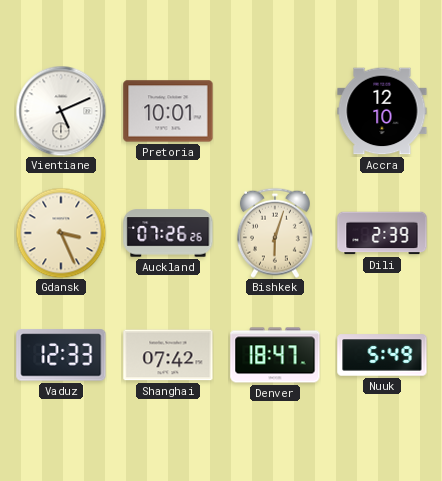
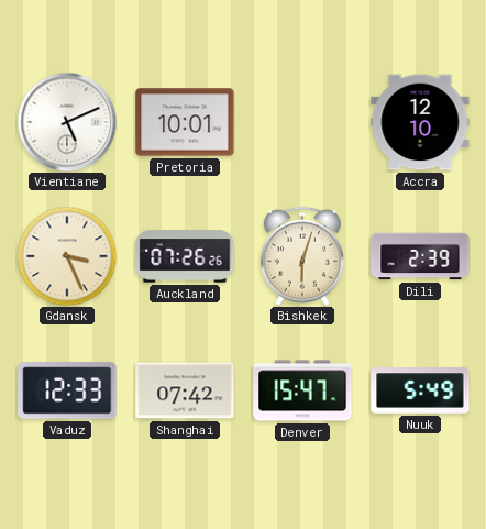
Denver: 18:47 -> 15:47
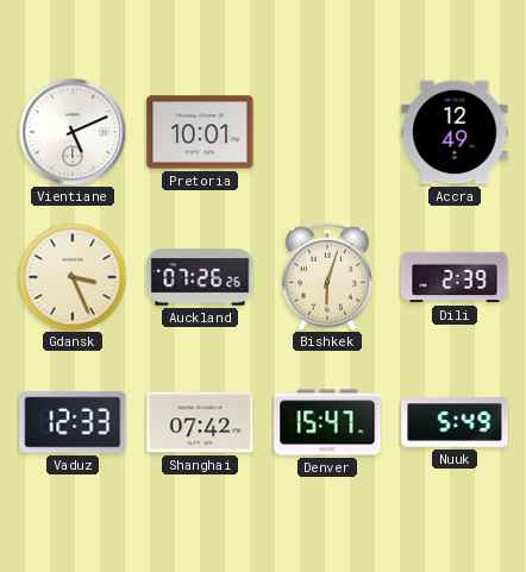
Accra: 12:10 -> 12:49
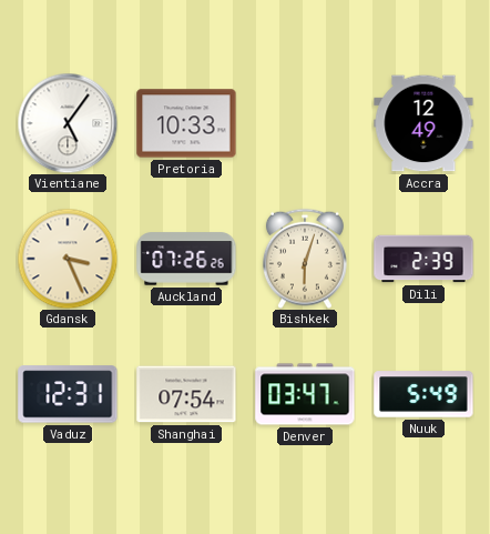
Vientiane: 5:11 -> 5:06
Pretoria: 10:01 -> 10:33
Vaduz: 12:33 -> 12:31
Shanghai: 07:42 -> 07:54
Denver: 15:47 -> 03:47
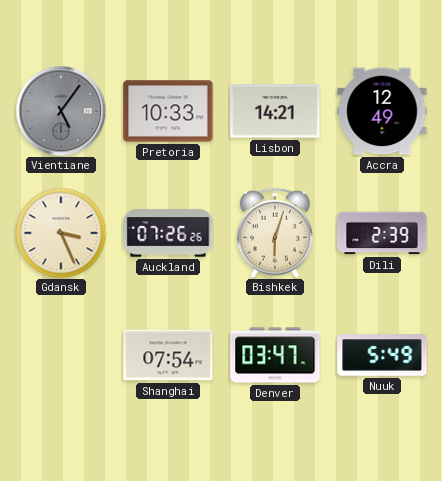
Vientiane dial: white -> grey
Lisbon: none -> 14:21
Vaduz: 12:31 -> none
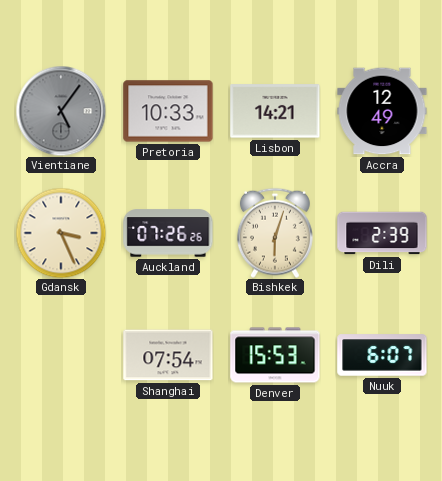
Denver: 03:47 -> 15:53
Nuuk: 5:49 -> 6:07
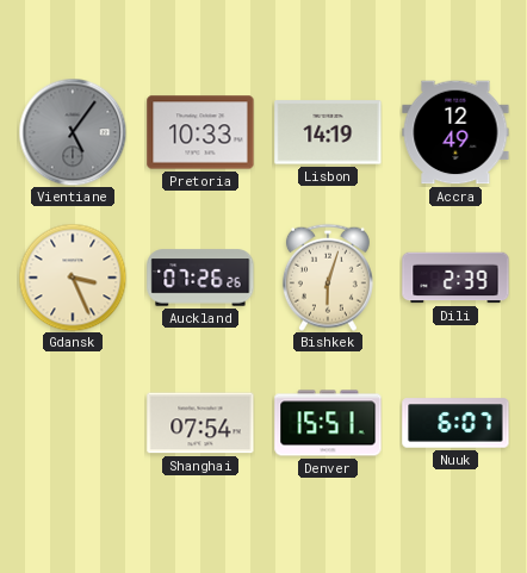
Lisbon: 14:21 -> 14:19
Denver: 15:53 -> 15:51
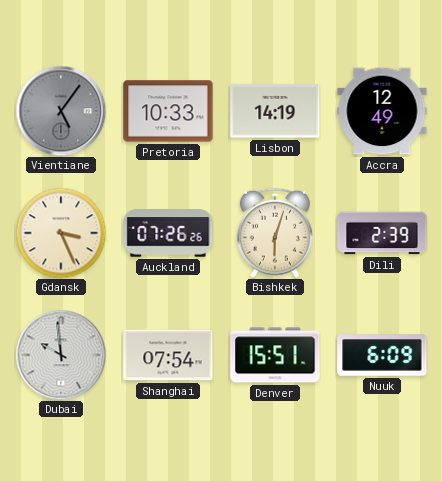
Dubai: none -> 9:59
Nuuk: 6:07 -> 6:09
